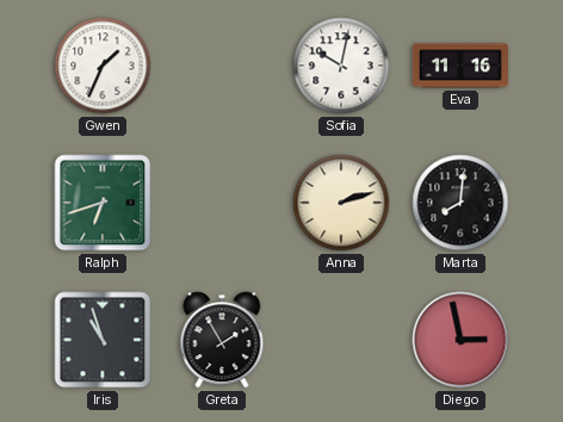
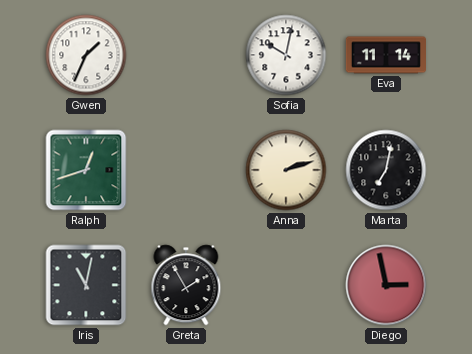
Eva: 11:16 -> 11:14
Ralph: 6:42 -> 12:42
Marta: 8:01 -> 7:02
Iris: 10:57 -> 11:02
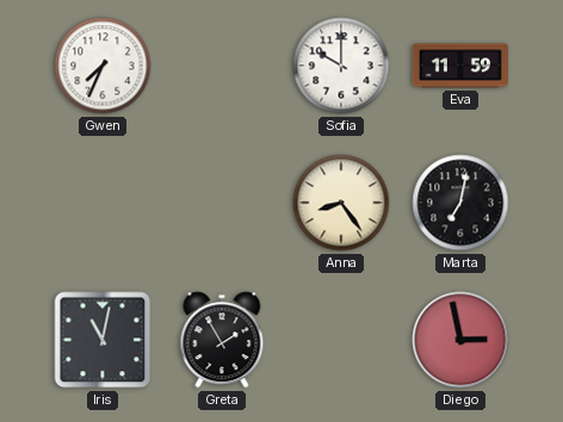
Gwen: 1:34 -> 7:34
Sofia: 10:02 -> 10:00
Eva: 11:14 -> 11:59
Ralph: 12:42 -> none
Anna: 2:12 -> 8:24
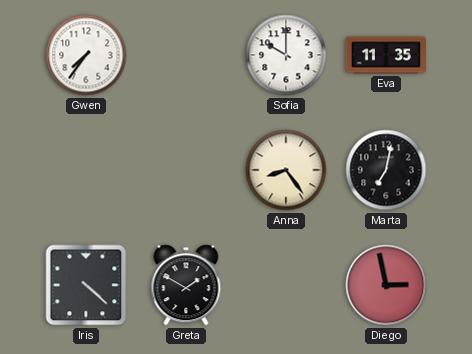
Gwen: 7:34 -> 7:36
Eva: 11:59 -> 11:35
Iris: 11:02 -> 4:22
Greta: 1:55 -> 1:50
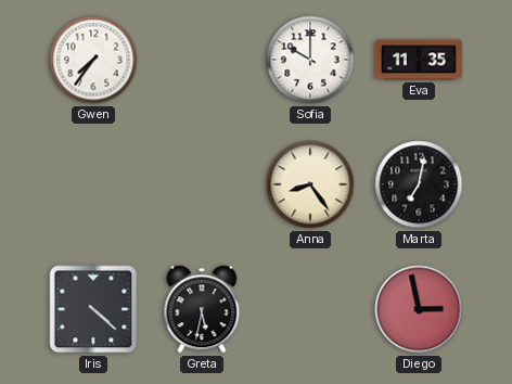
Greta: 1:50 -> 5:32
